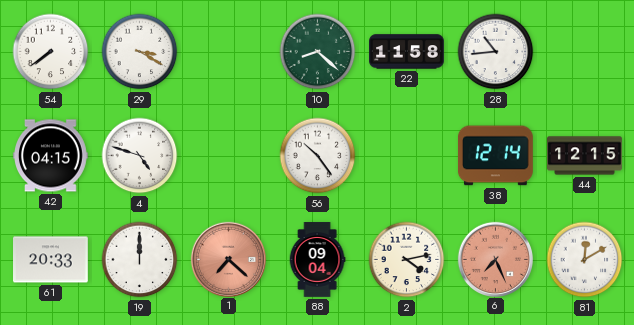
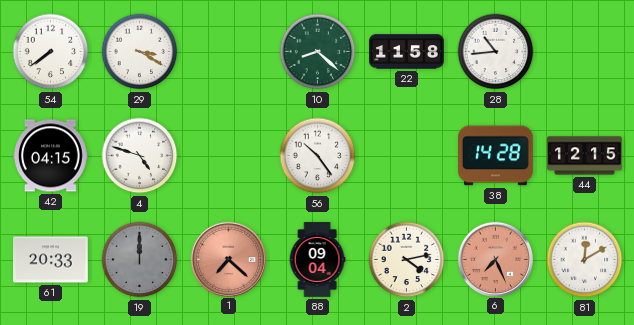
38: 12:14 -> 14:28
19 dial: white -> grey
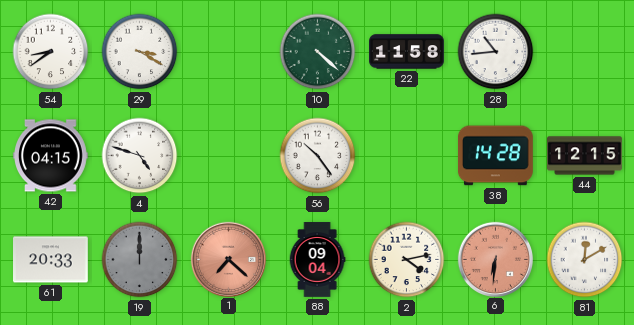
54: 7:39 -> 8:39
10: 8:22 -> 4:22
6: 7:26 -> 6:31
